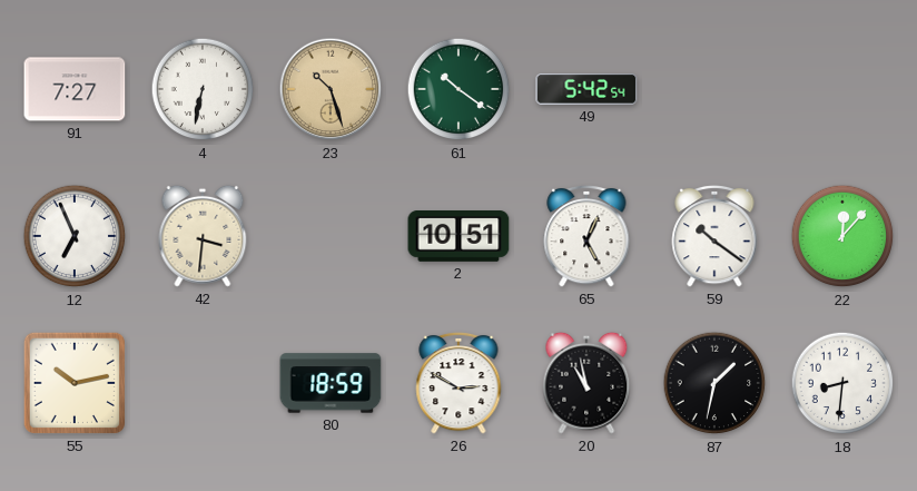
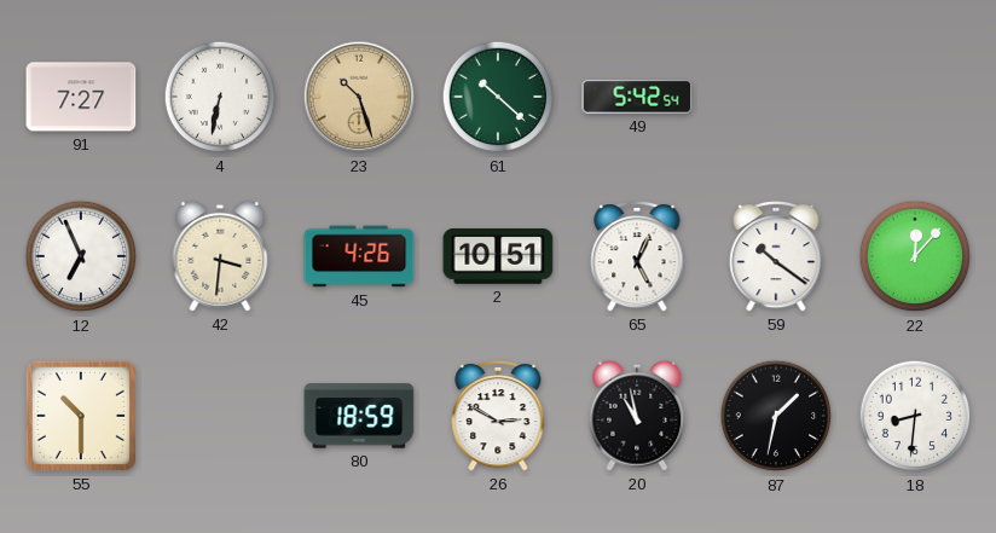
61: 10:21 -> 10:22
45: none -> 4:26
55: 10:13 -> 10:30
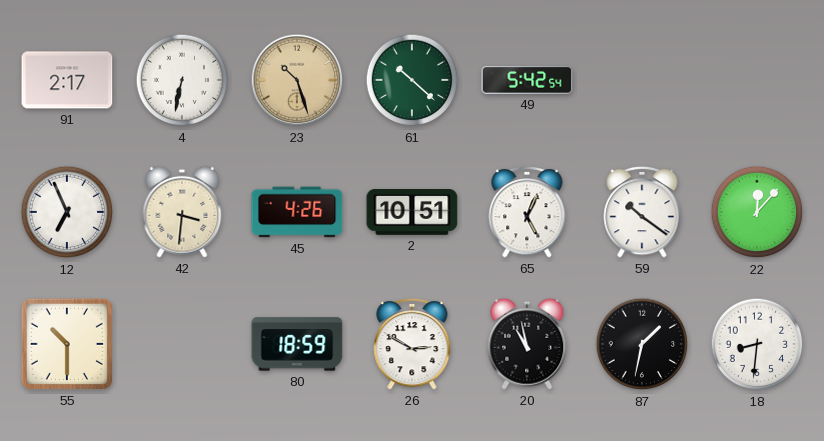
91: 7:27 -> 2:17
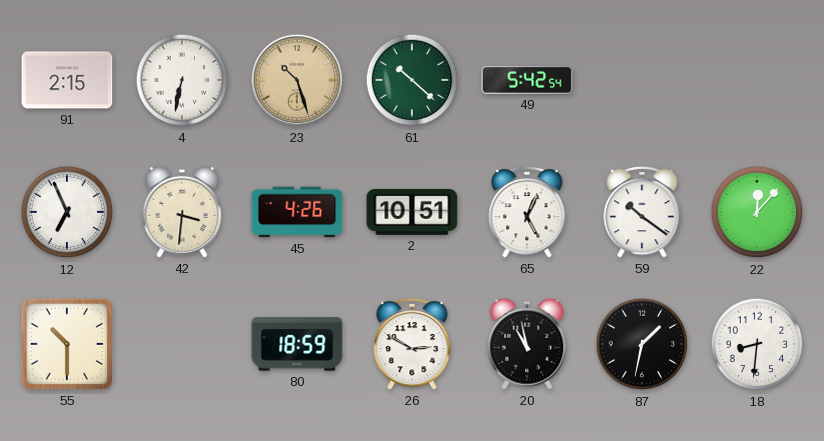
91: 2:17 -> 2:15
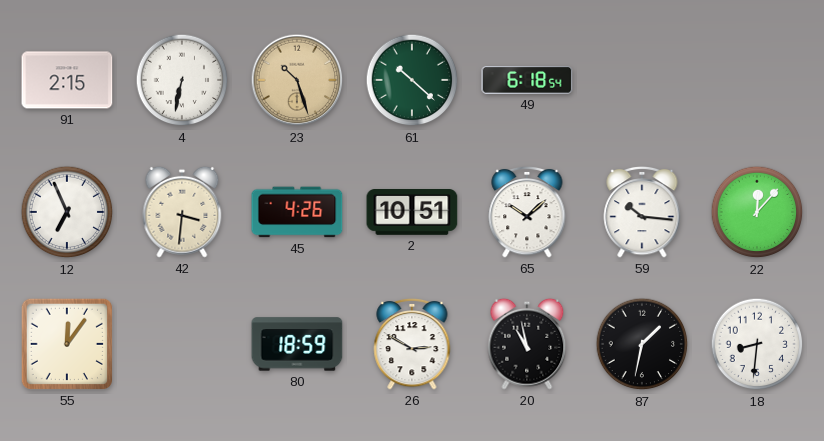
49: 5:42 -> 6:18
65: 5:04 -> 10:08
59: 10:21 -> 10:16
55: 10:30 -> 12:06
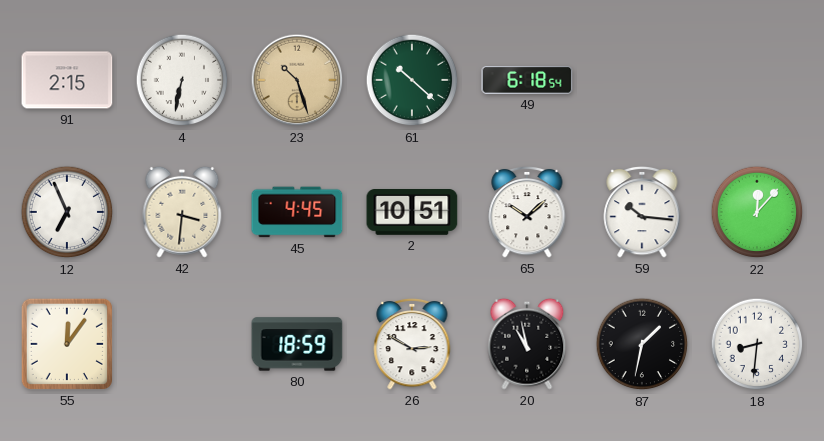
45: 4:26 -> 4:45
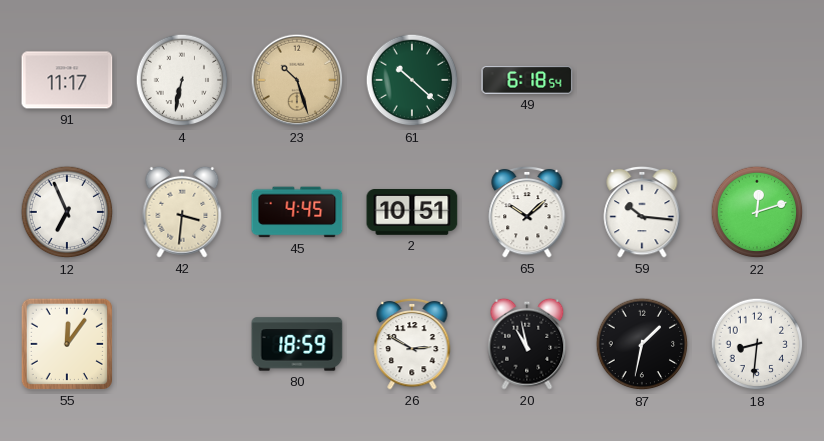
91: 2:15 -> 11:17
22: 12:07 -> 12:12
